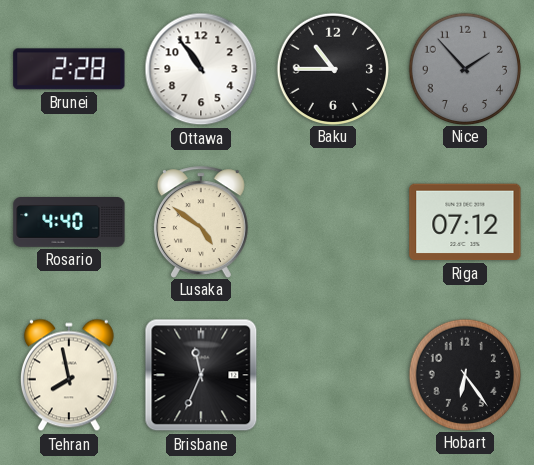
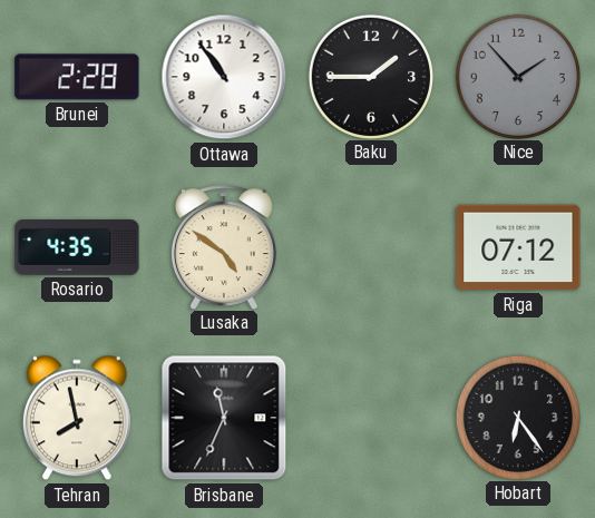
Baku: 10:45 -> 1:45
Rosario: 4:40 -> 4:35
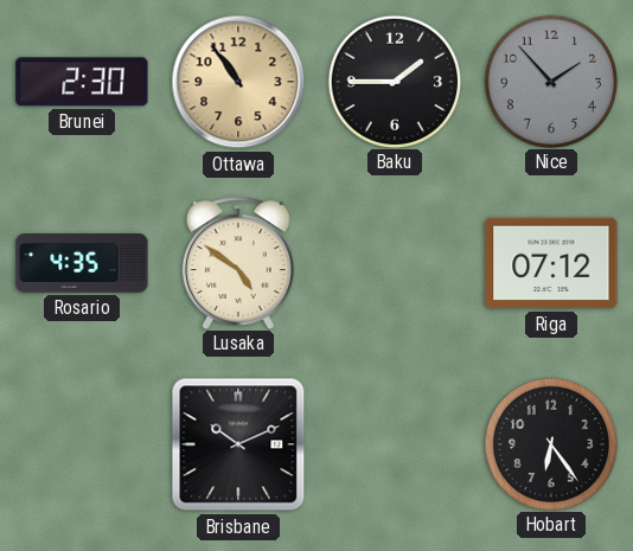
Brunei: 2:28 -> 2:30
Ottawa dial: white -> champagne
Tehran: 7:58 -> none
Brisbane: 11:34 -> 10:11
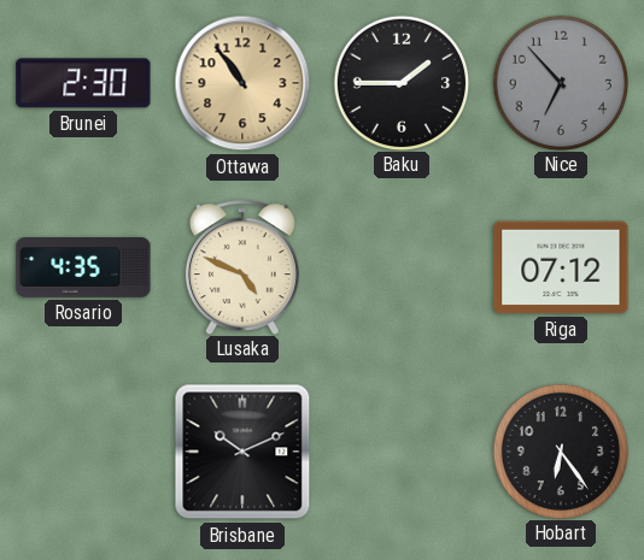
Nice: 1:53 -> 6:53
Lusaka: 4:51 -> 4:49
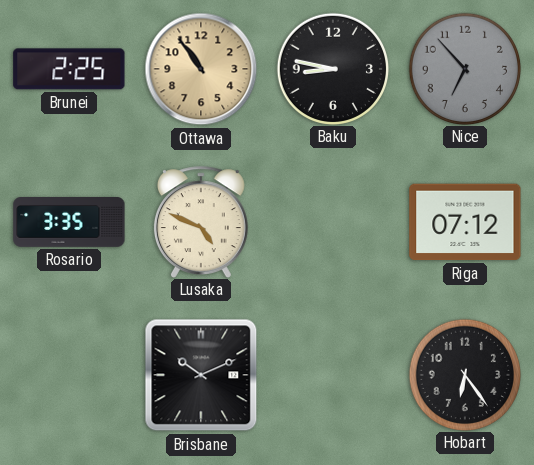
Brunei: 2:30 -> 2:25
Baku: 1:45 -> 8:47
Rosario: 4:35 -> 3:35
